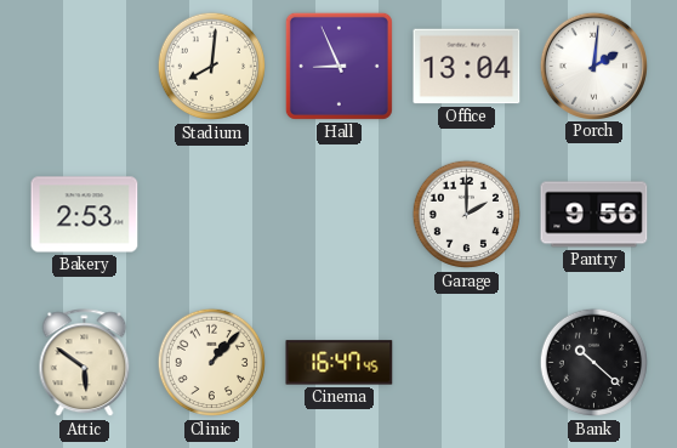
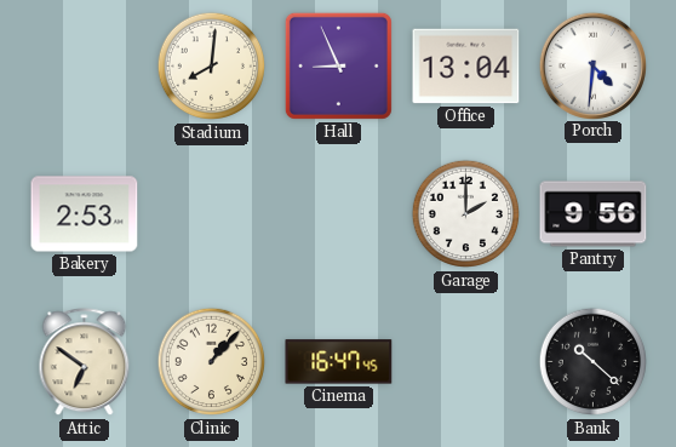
Porch: 2:01 -> 4:31
Attic: 5:51 -> 6:51
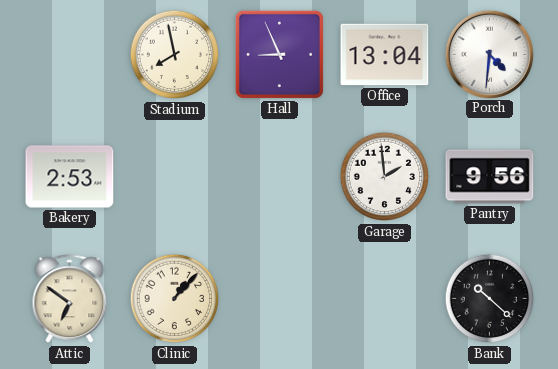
Stadium: 8:01 -> 7:58
Garage: 2:00 -> 1:59
Cinema: 16:47 -> none
